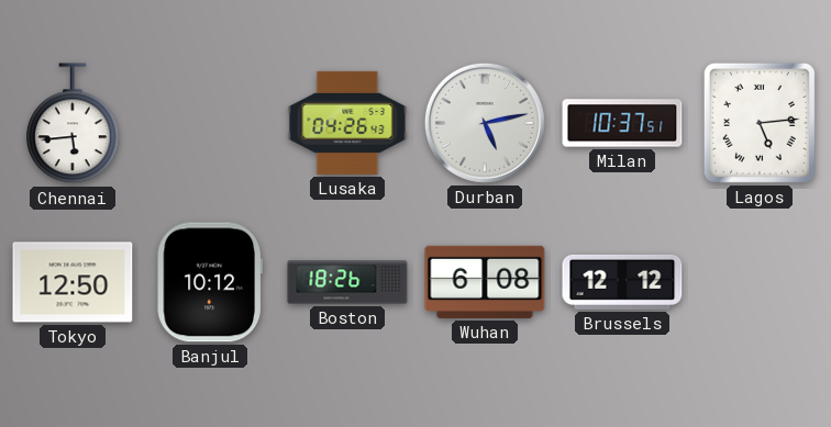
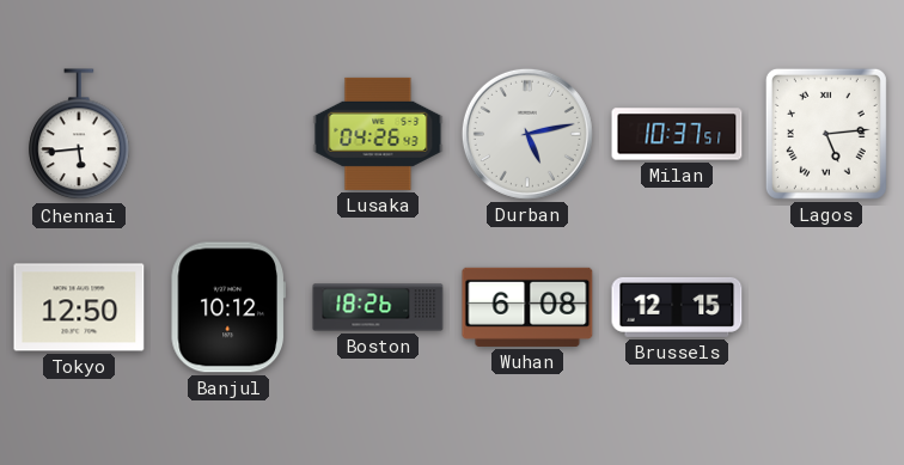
Brussels: 12:12 -> 12:15
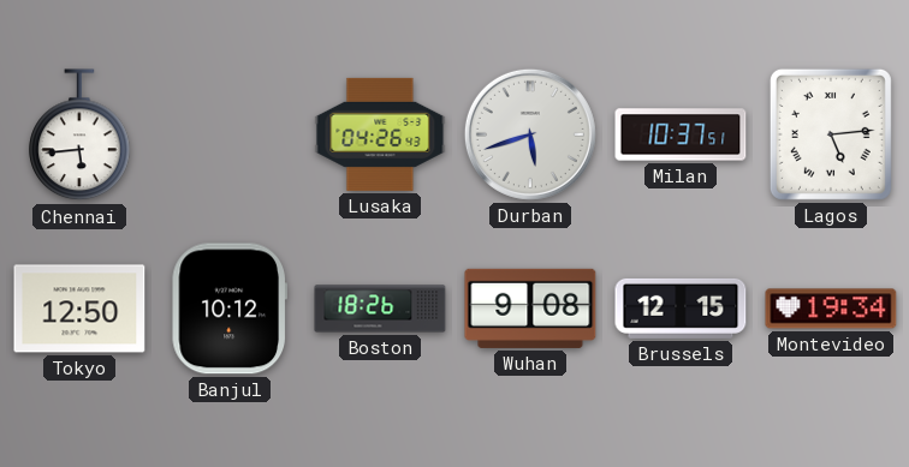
Durban: 5:13 -> 5:42
Wuhan: 6:08 -> 9:08
Montevideo: none -> 19:34
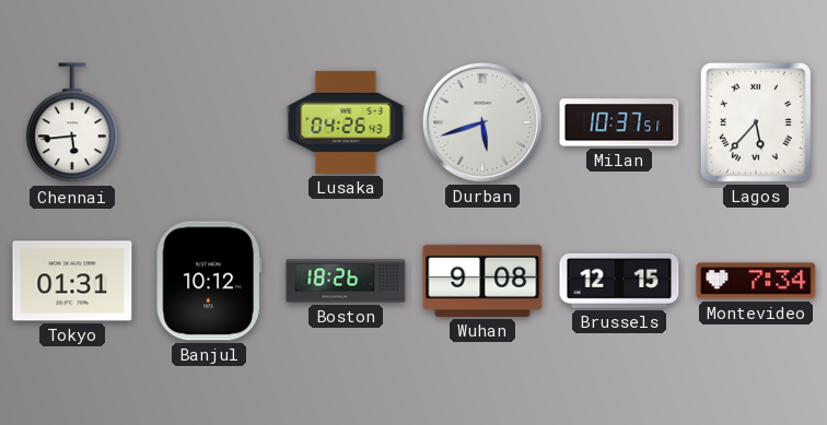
Lagos: 5:14 -> 5:37
Tokyo: 12:50 -> 01:31
Montevideo: 19:34 -> 7:34
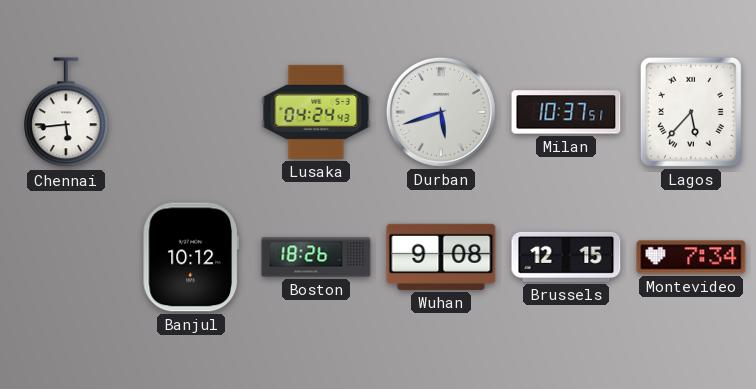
Lusaka: 04:26 -> 04:24
Tokyo: 01:31 -> none
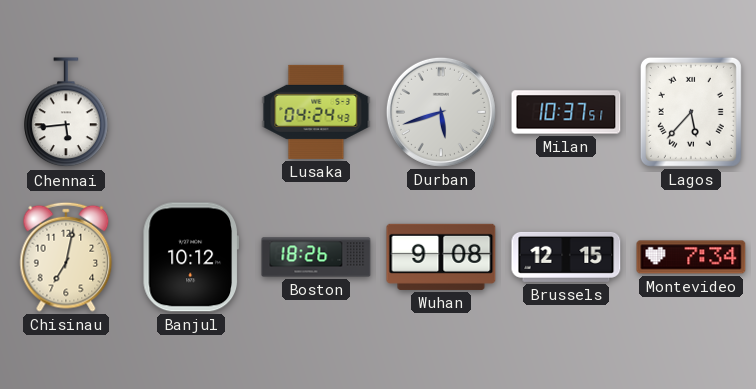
Chisinau: none -> 7:02
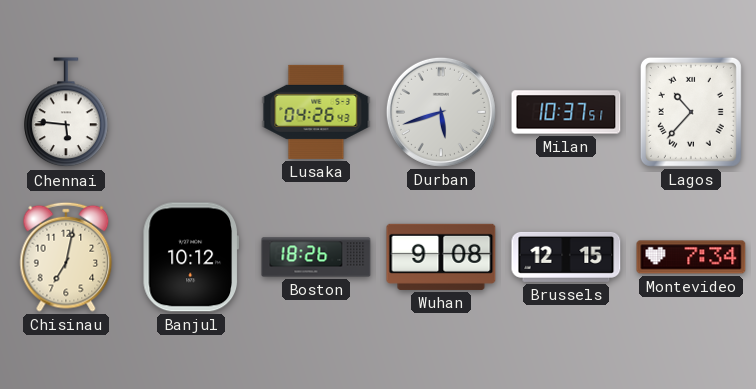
Chennai: 5:44 -> 5:46
Lusaka: 04:24 -> 04:26
Lagos: 5:37 -> 10:37
